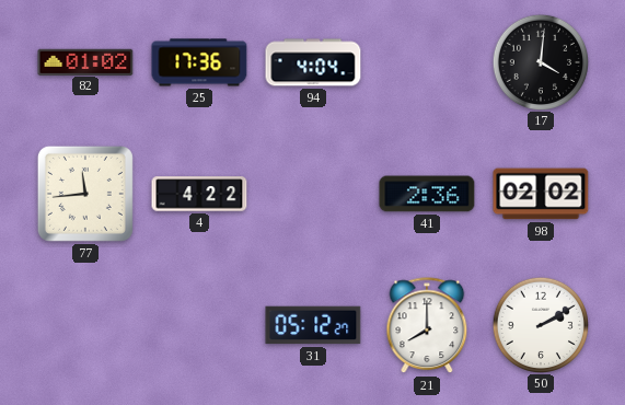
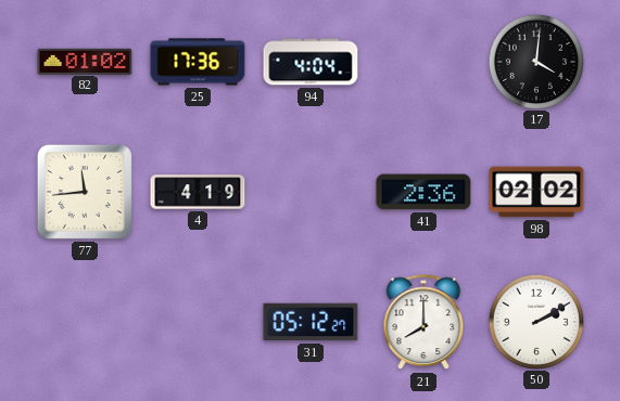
4: 4:22 -> 4:19
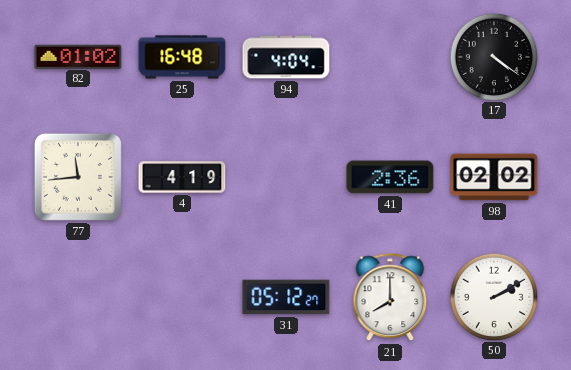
25: 17:36 -> 16:48
17: 4:01 -> 4:21
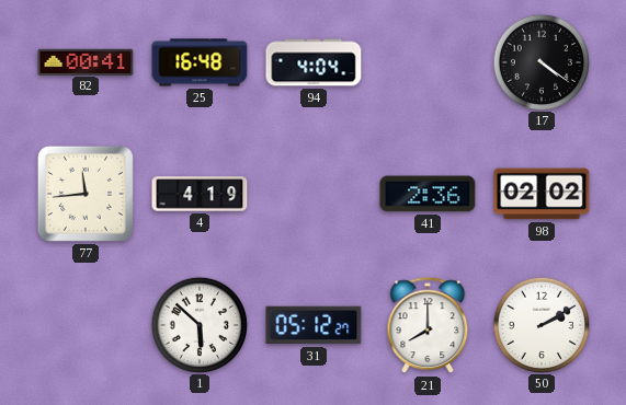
82: 01:02 -> 00:41
1: none -> 5:52
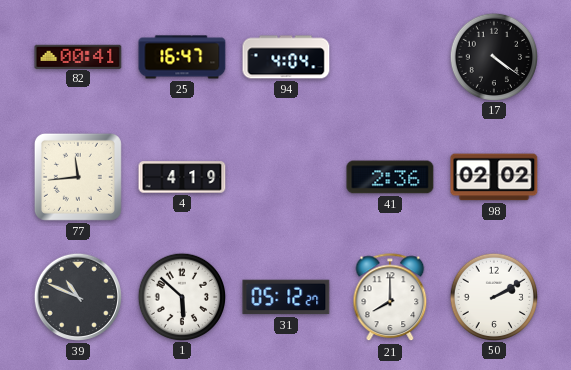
25: 16:48 -> 16:47
39: none -> 10:49
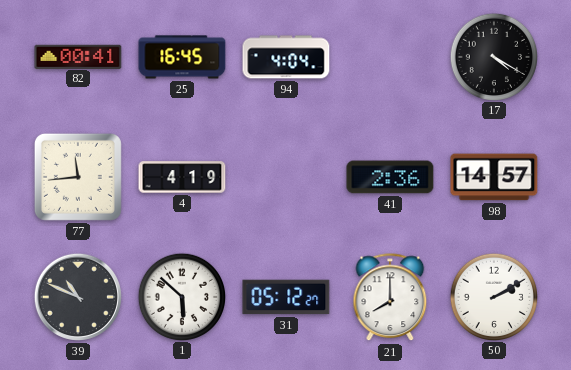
25: 16:47 -> 16:45
17: 4:21 -> 4:20
98: 02:02 -> 14:57
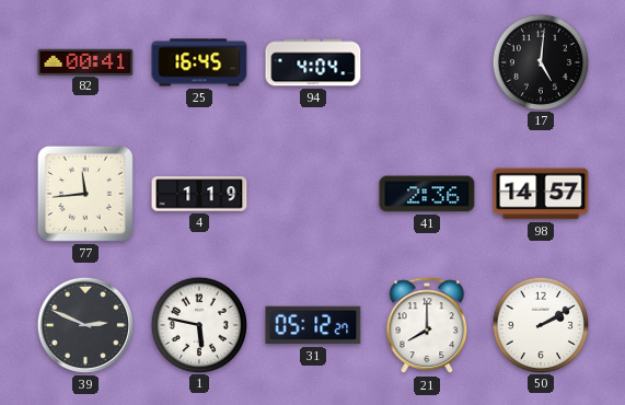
17: 4:20 -> 5:01
4: 4:19 -> 1:19
39: 10:49 -> 2:49
1: 5:52 -> 5:47
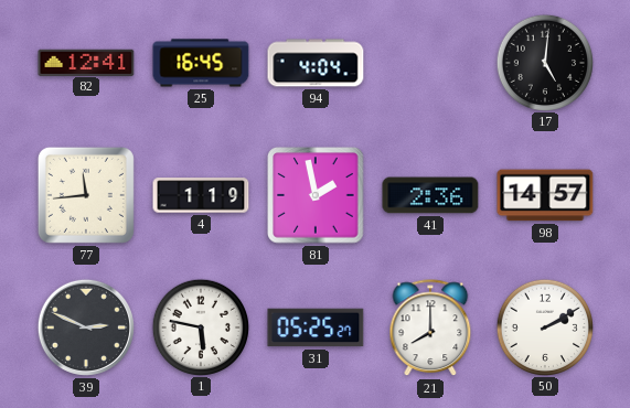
82: 00:41 -> 12:41
81: none -> 1:58
31: 05:12 -> 05:25
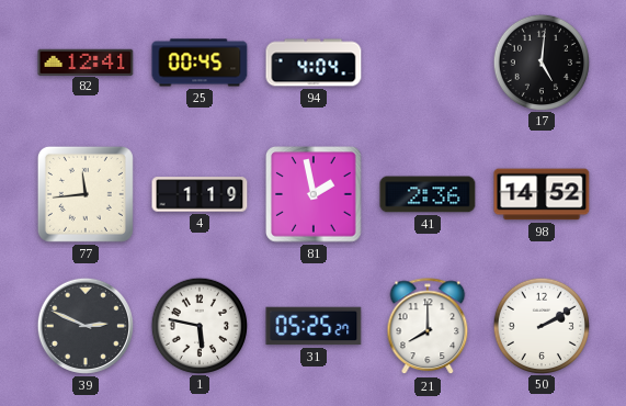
25: 16:45 -> 00:45
98: 14:57 -> 14:52
